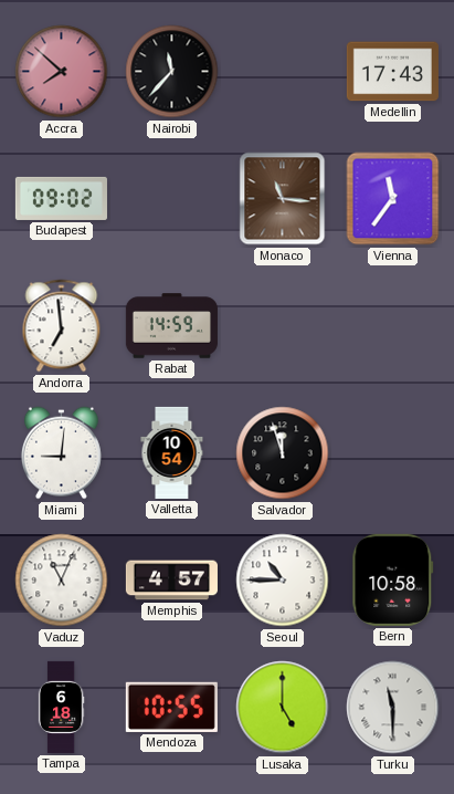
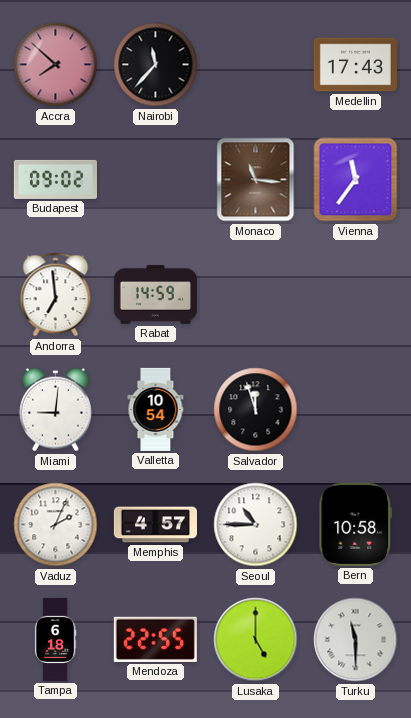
Vaduz: 11:04 -> 2:04
Mendoza: 10:55 -> 22:55
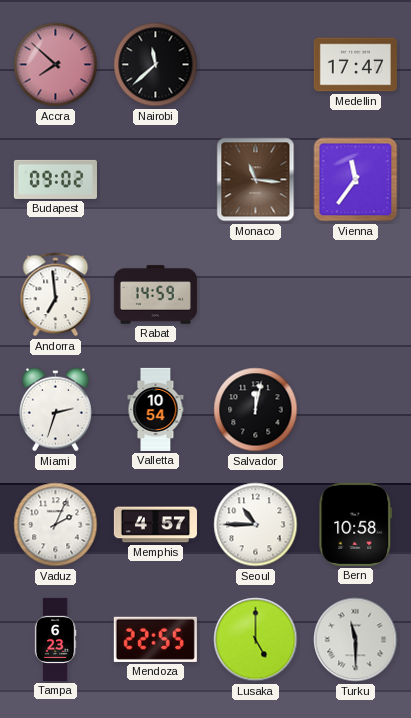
Nairobi: 11:37 -> 11:38
Medellin: 17:43 -> 17:47
Miami: 9:01 -> 2:33
Salvador: 11:57 -> 12:02
Tampa: 6:18 -> 6:23
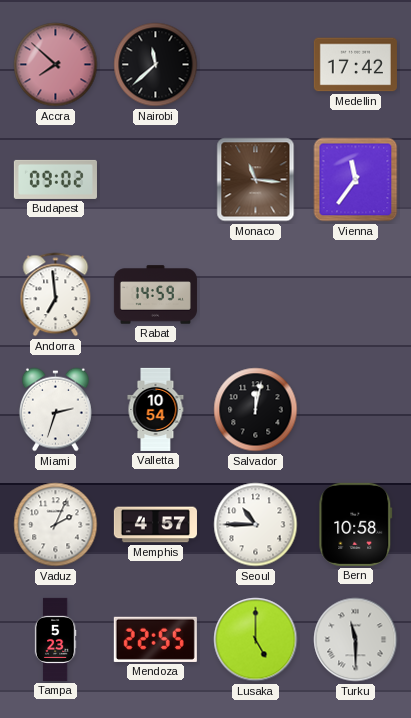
Medellin: 17:47 -> 17:42
Tampa: 6:23 -> 5:23
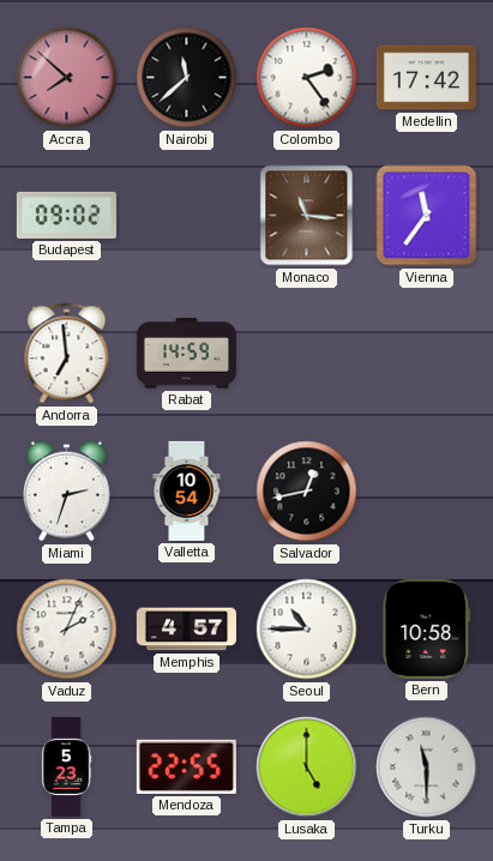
Colombo: none -> 2:24
Salvador: 12:02 -> 12:43
